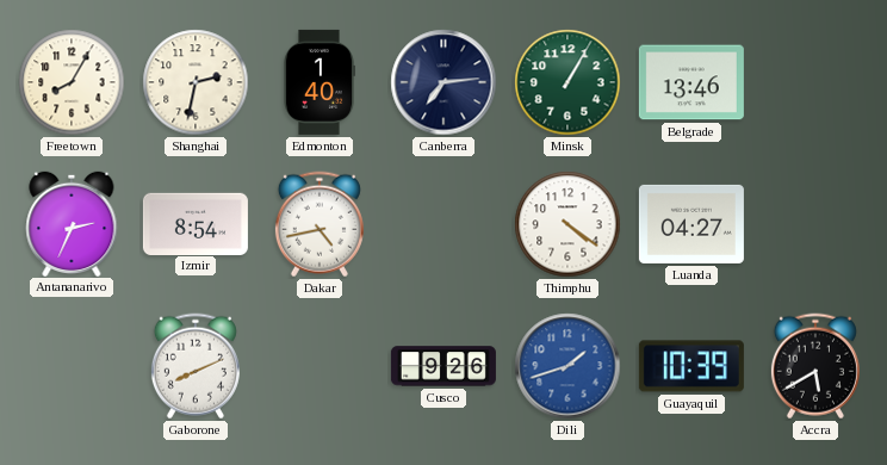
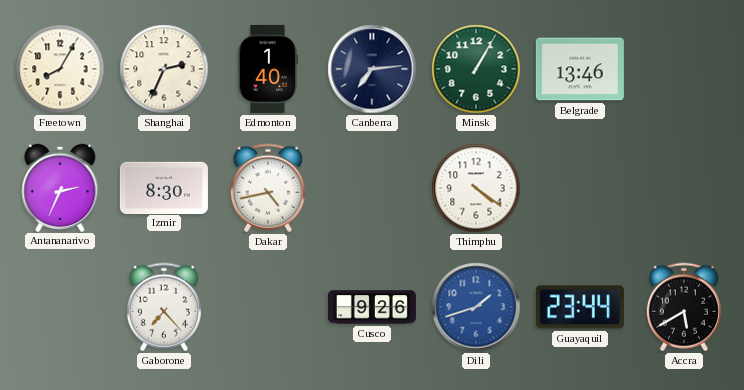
Shanghai: 2:32 -> 2:34
Izmir: 8:54 -> 8:30
Luanda: 04:27 -> none
Gaborone: 8:11 -> 7:23
Guayaquil: 10:39 -> 23:44
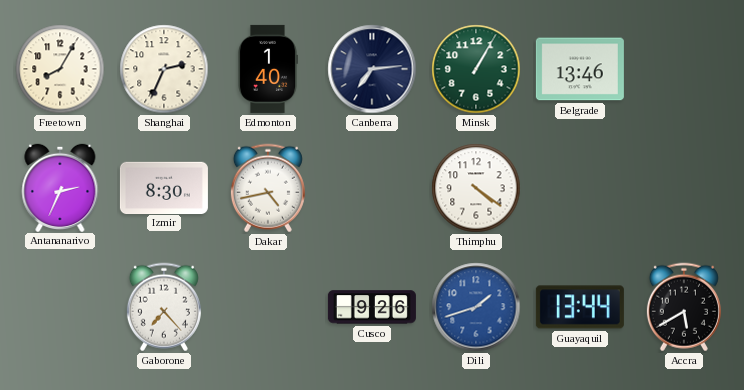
Guayaquil: 23:44 -> 13:44
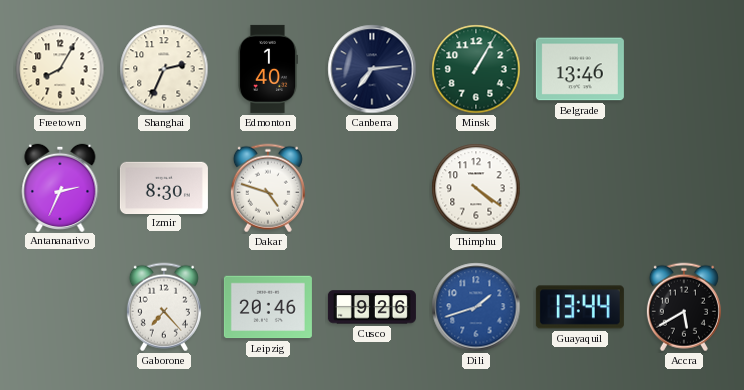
Dakar: 4:43 -> 4:48
Leipzig: none -> 20:46
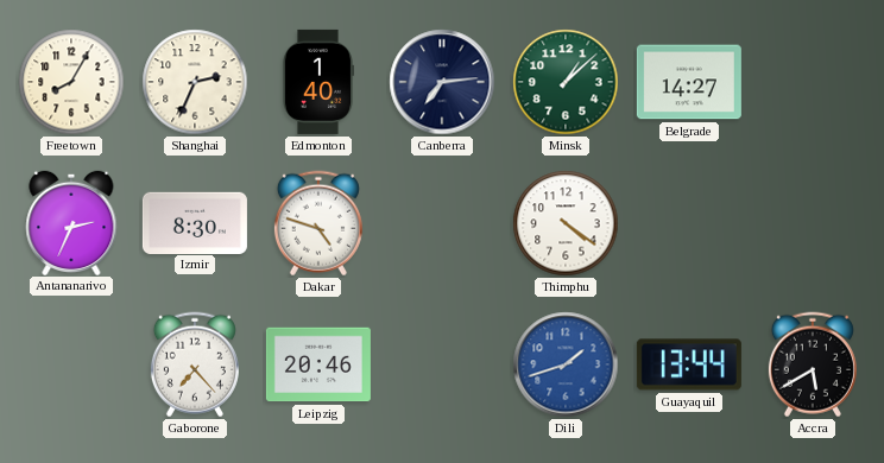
Minsk: 1:05 -> 1:08
Belgrade: 13:46 -> 14:27
Cusco: 9:26 -> none
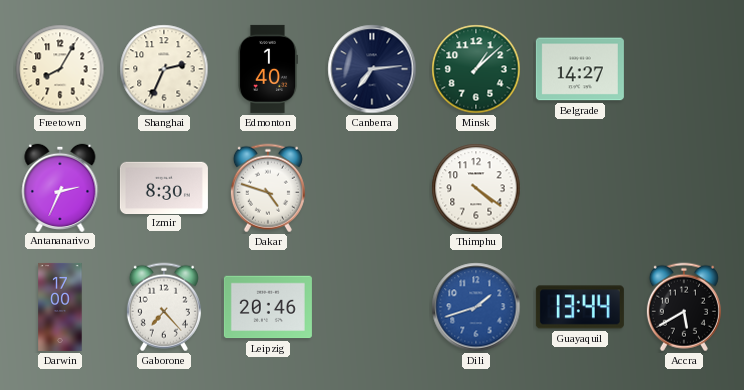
Darwin: none -> 17:00
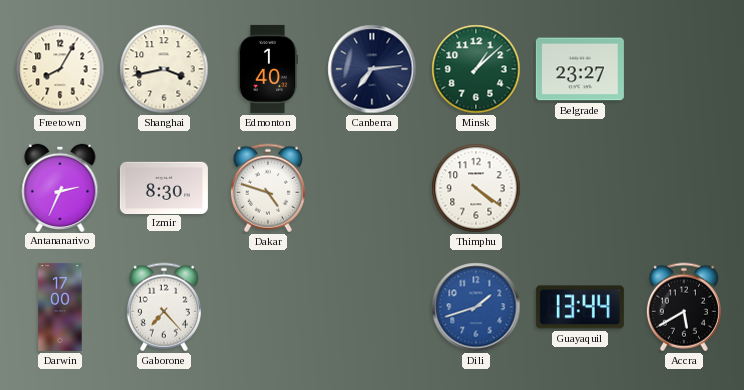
Shanghai: 2:34 -> 3:43
Belgrade: 14:27 -> 23:27
Leipzig: 20:46 -> none
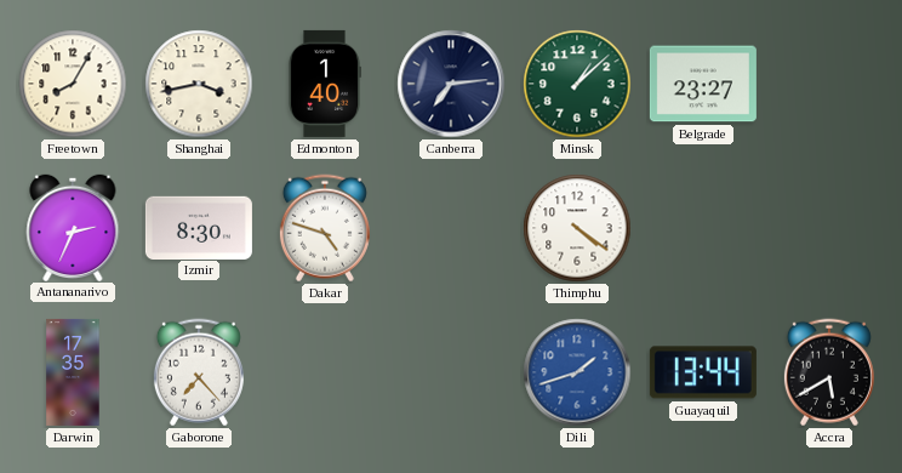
Darwin: 17:00 -> 17:35
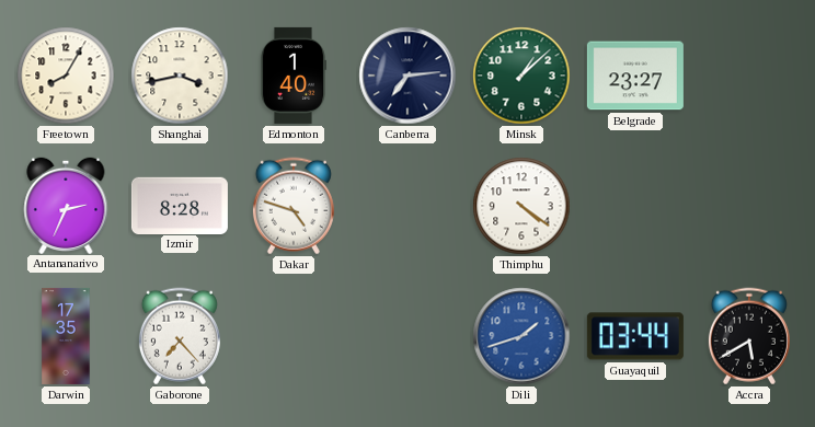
Izmir: 8:30 -> 8:28
Guayaquil: 13:44 -> 03:44
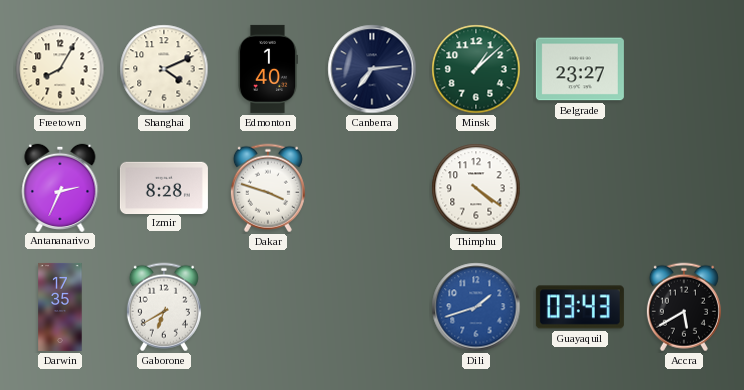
Shanghai: 3:43 -> 4:11
Dakar: 4:48 -> 3:48
Gaborone: 7:23 -> 6:40
Guayaquil: 03:44 -> 03:43
